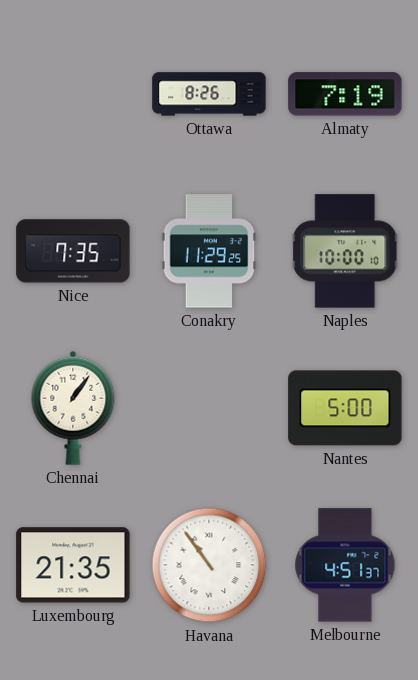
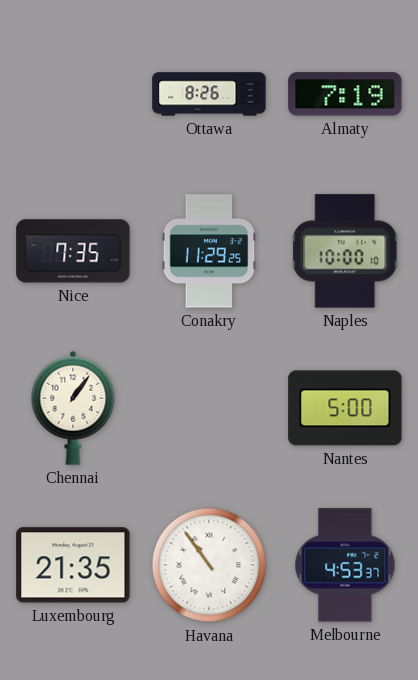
Melbourne: 4:51 -> 4:53
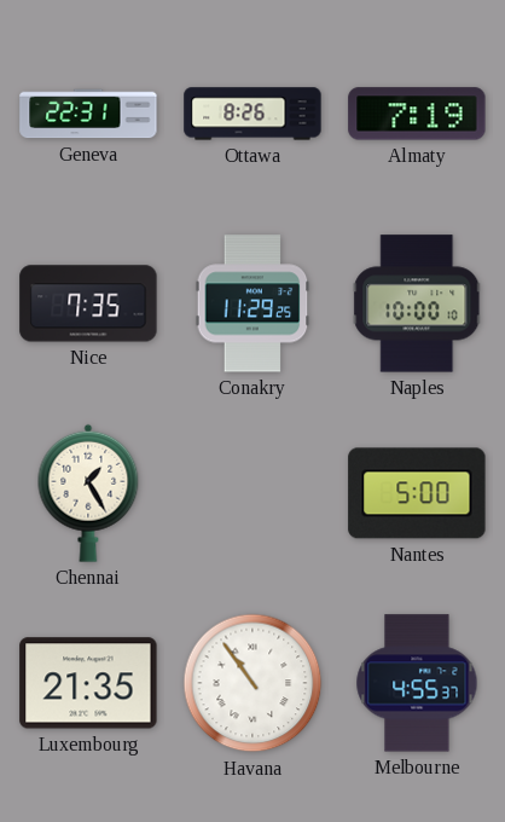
Geneva: none -> 22:31
Chennai: 1:06 -> 1:25
Melbourne: 4:53 -> 4:55
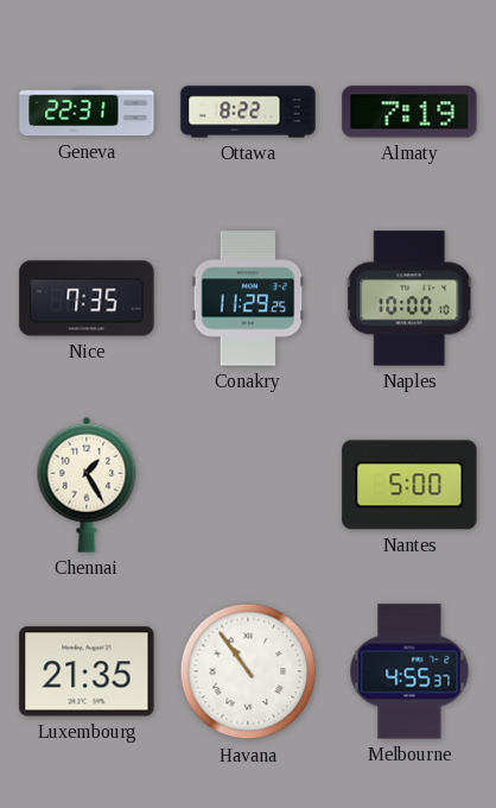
Ottawa: 8:26 -> 8:22
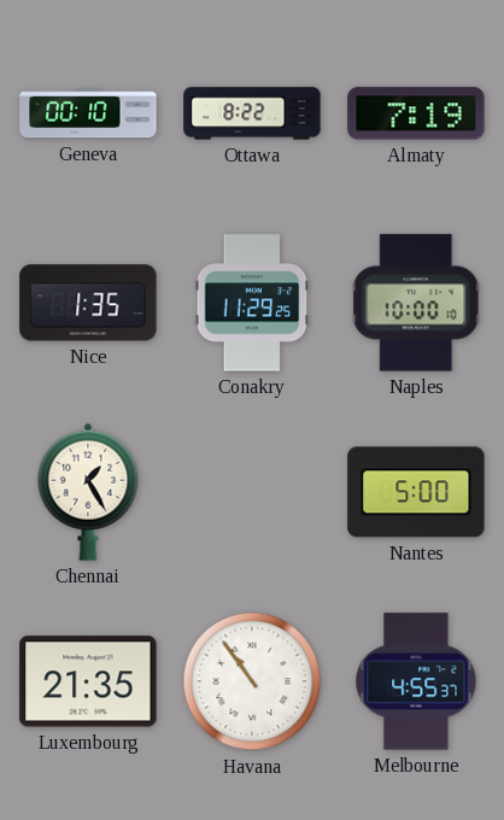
Geneva: 22:31 -> 00:10
Nice: 7:35 -> 1:35
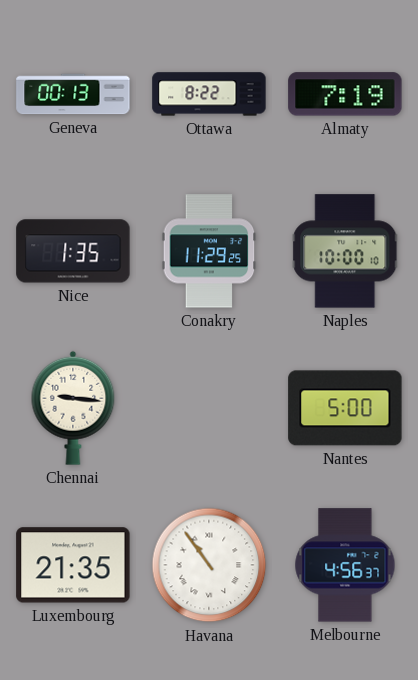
Geneva: 00:10 -> 00:13
Chennai: 1:25 -> 9:16
Melbourne: 4:55 -> 4:56
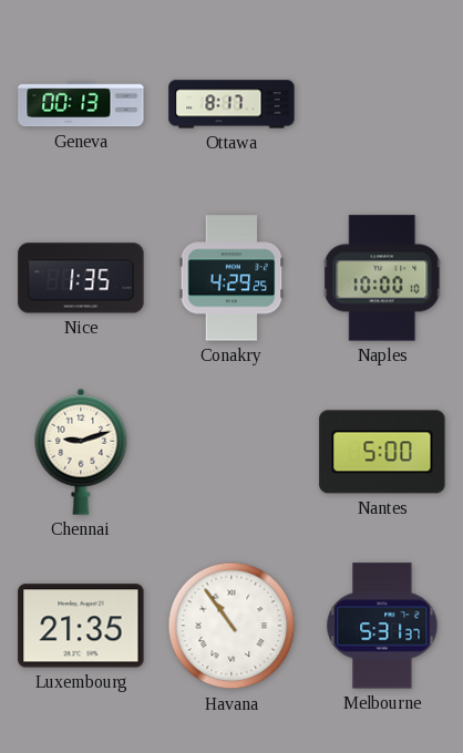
Ottawa: 8:22 -> 8:17
Almaty: 7:19 -> none
Conakry: 11:29 -> 4:29
Chennai: 9:16 -> 9:12
Melbourne: 4:56 -> 5:31
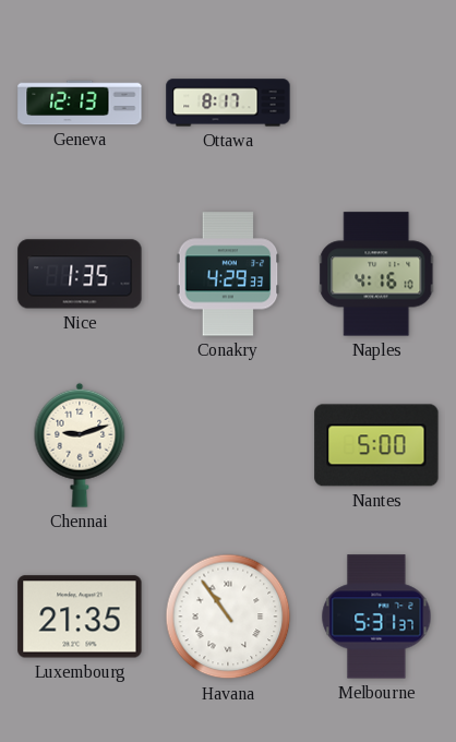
Geneva: 00:13 -> 12:13
Conakry: 4:29:25 -> 4:29:33
Naples: 10:00 -> 4:16
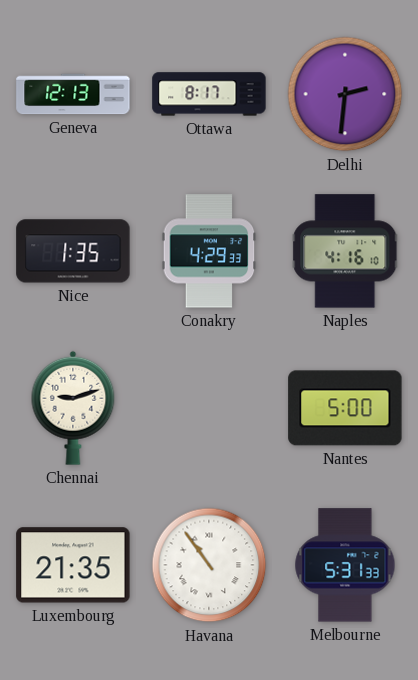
Delhi: none -> 2:31
Melbourne: 5:31:37 -> 5:31:33
